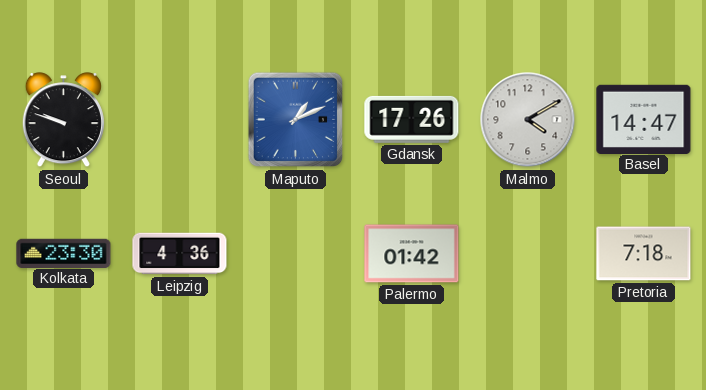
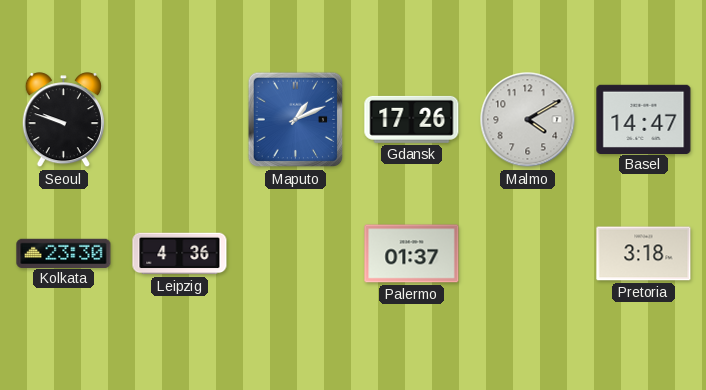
Palermo: 01:42 -> 01:37
Pretoria: 7:18 -> 3:18
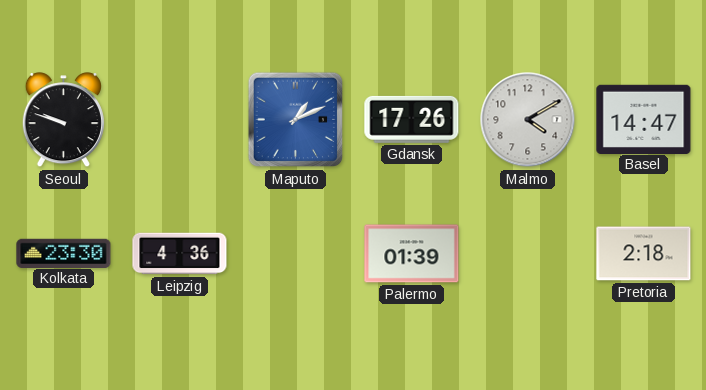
Palermo: 01:37 -> 01:39
Pretoria: 3:18 -> 2:18
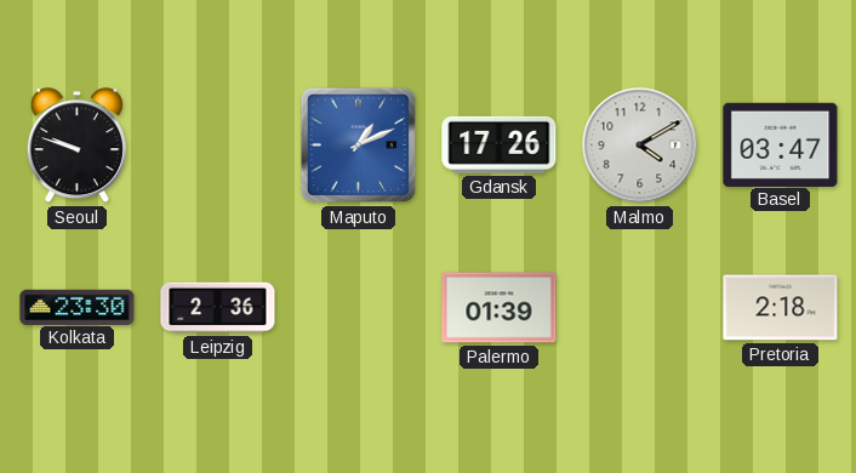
Basel: 14:47 -> 03:47
Leipzig: 4:36 -> 2:36
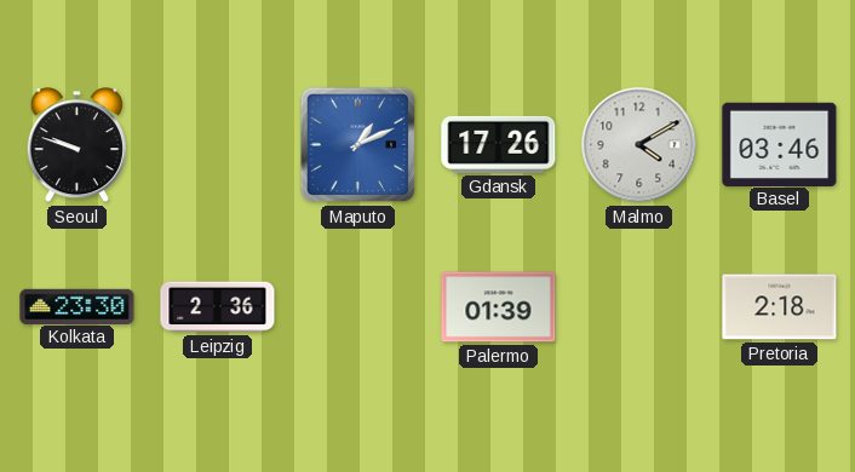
Basel: 03:47 -> 03:46
